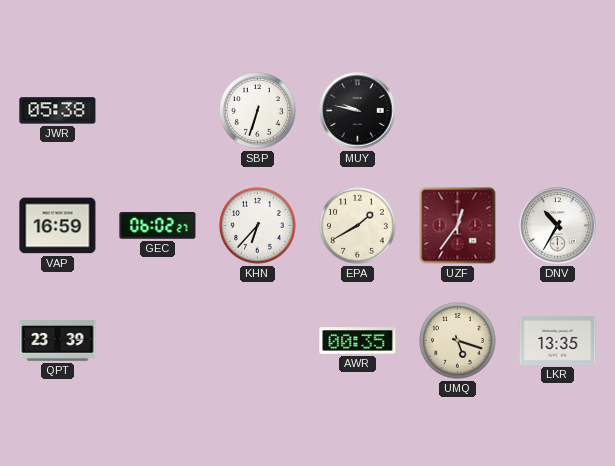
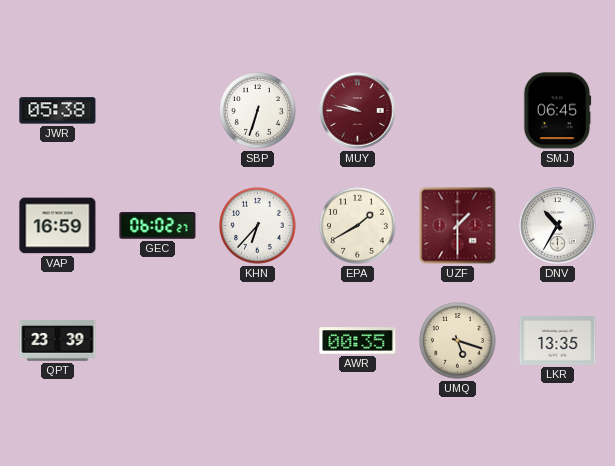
MUY dial: black -> burgundy
SMJ: none -> 06:45
UZF: 12:36 -> 1:30
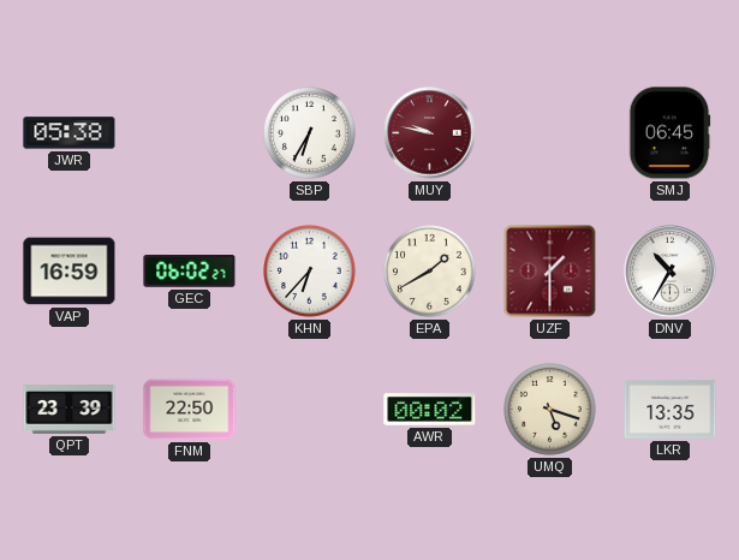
SBP: 6:33 -> 6:35
FNM: none -> 22:50
AWR: 00:35 -> 00:02
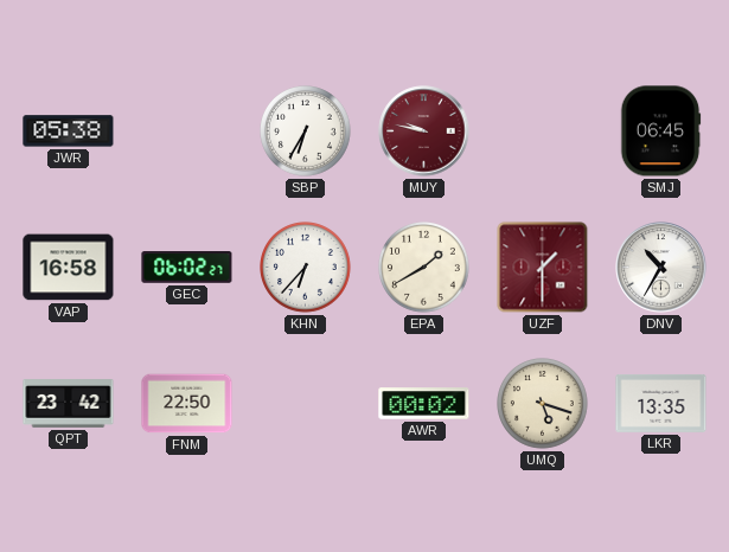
VAP: 16:59 -> 16:58
QPT: 23:39 -> 23:42
